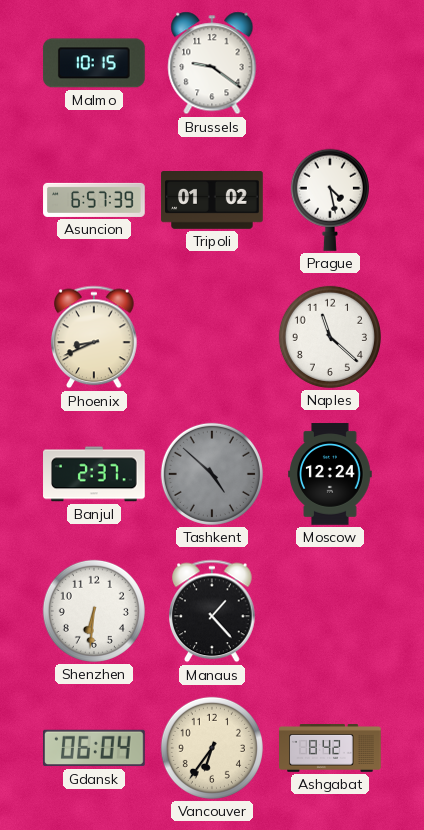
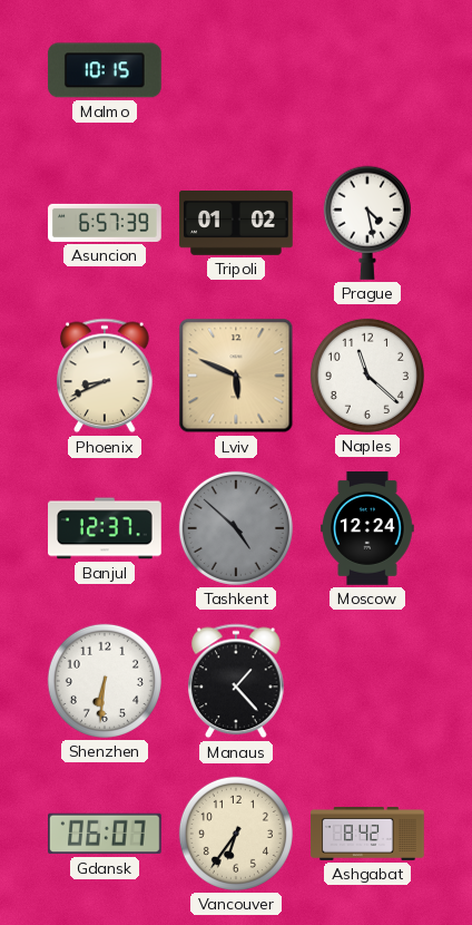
Brussels: 9:21 -> none
Lviv: none -> 5:49
Banjul: 2:37 -> 12:37
Gdansk: 06:04 -> 06:07
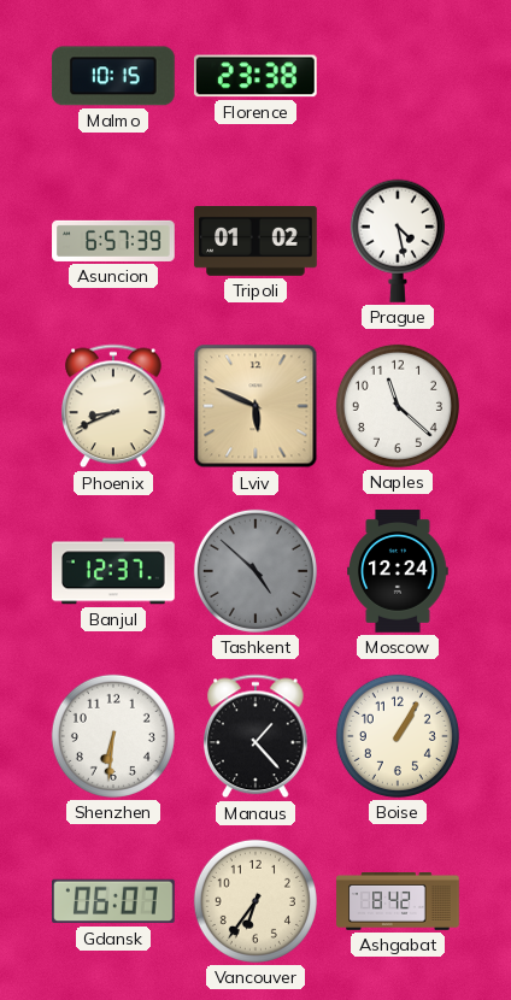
Florence: none -> 23:38
Boise: none -> 1:05
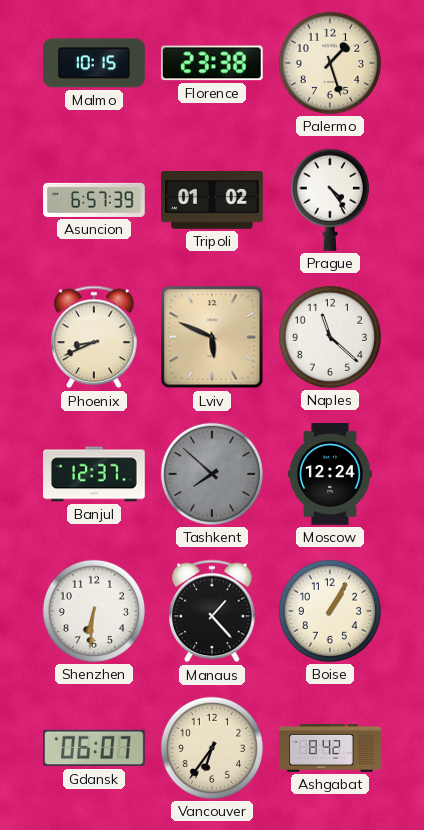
Palermo: none -> 1:27
Prague: 4:28 -> 4:24
Tashkent: 4:52 -> 7:52
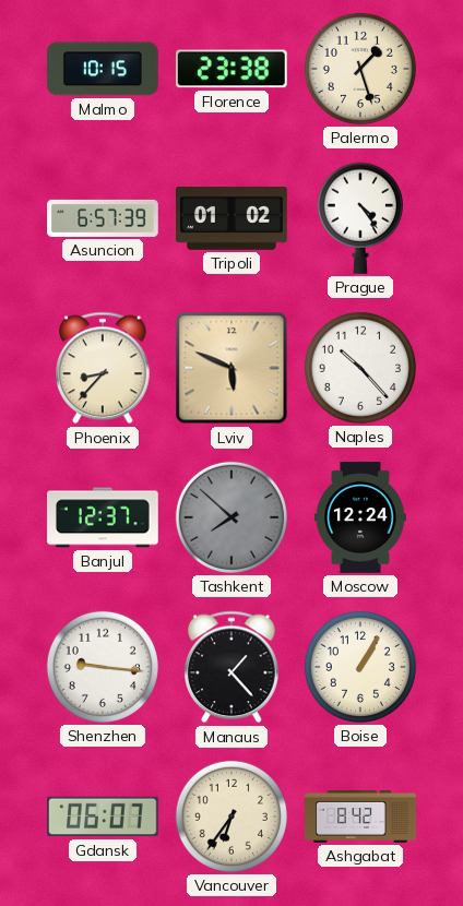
Phoenix: 8:41 -> 8:37
Naples: 11:22 -> 10:23
Shenzhen: 6:31 -> 9:16
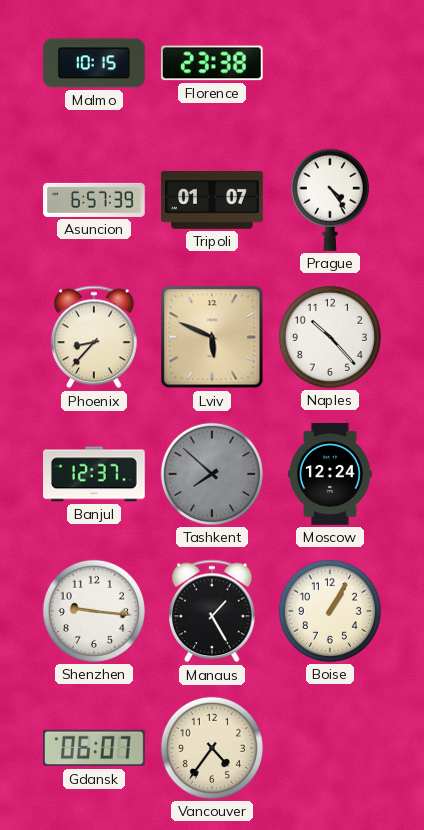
Palermo: 1:27 -> none
Tripoli: 01:02 -> 01:07
Manaus: 1:23 -> 1:25
Vancouver: 6:36 -> 4:36
Ashgabat: 8:42 -> none
